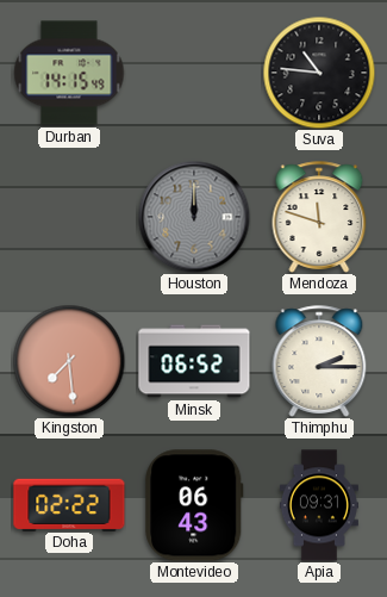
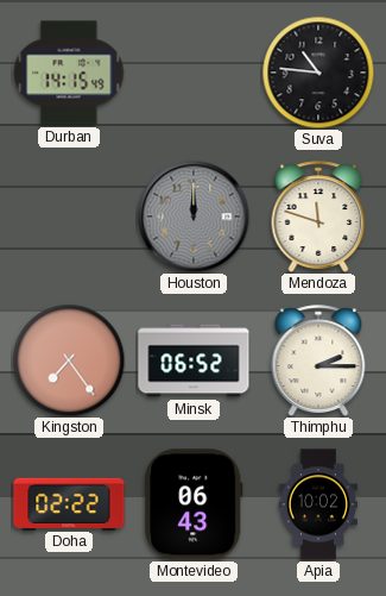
Kingston: 7:29 -> 7:24
Apia: 09:31 -> 10:02
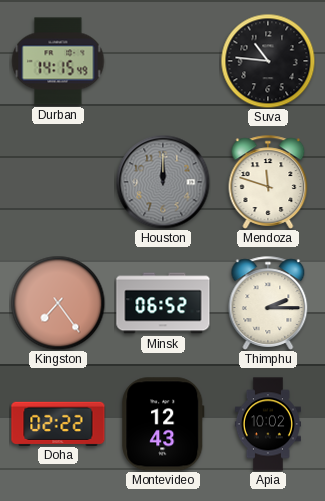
Montevideo: 06:43 -> 12:43
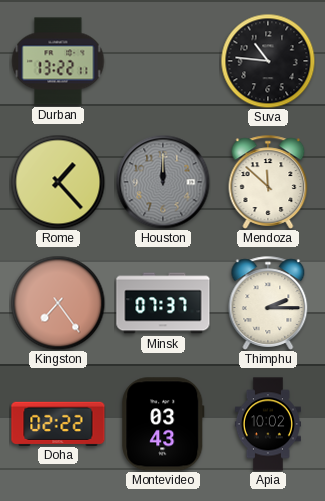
Durban: 14:15 -> 13:22
Rome: none -> 1:23
Mendoza: 11:48 -> 11:52
Minsk: 06:52 -> 07:37
Montevideo: 12:43 -> 03:43
